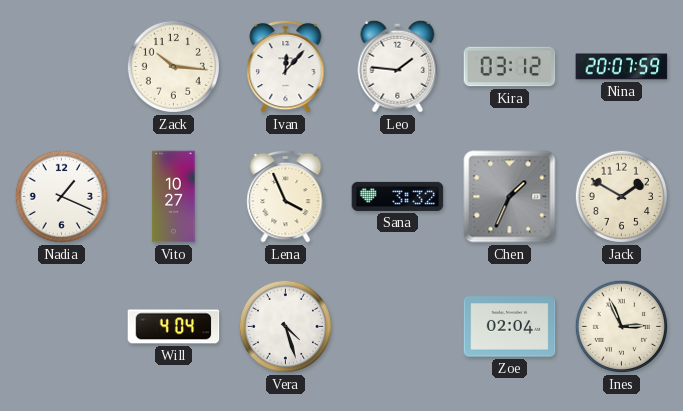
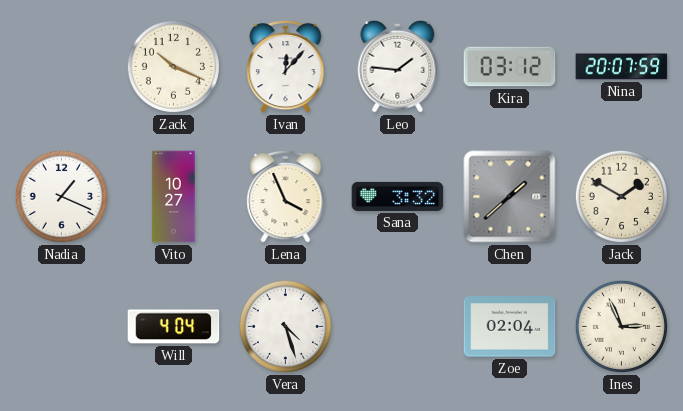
Zack: 10:16 -> 10:19
Chen: 1:34 -> 1:38
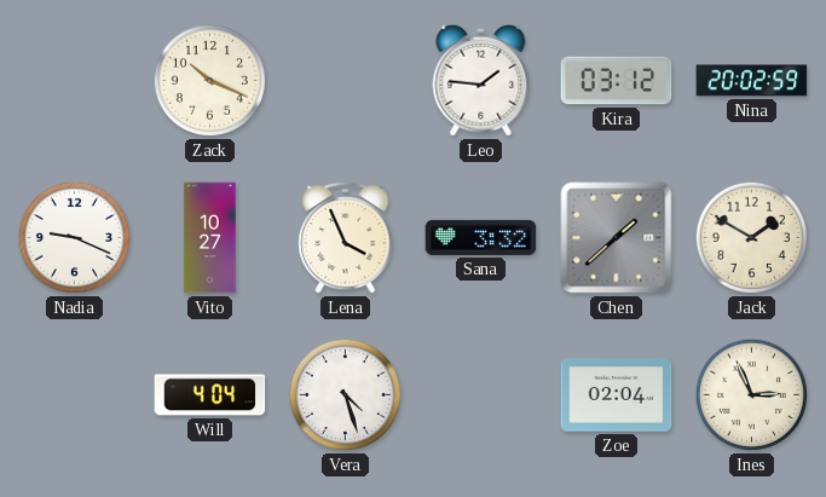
Ivan: 12:07 -> none
Nina: 20:07 -> 20:02
Nadia: 1:19 -> 9:19
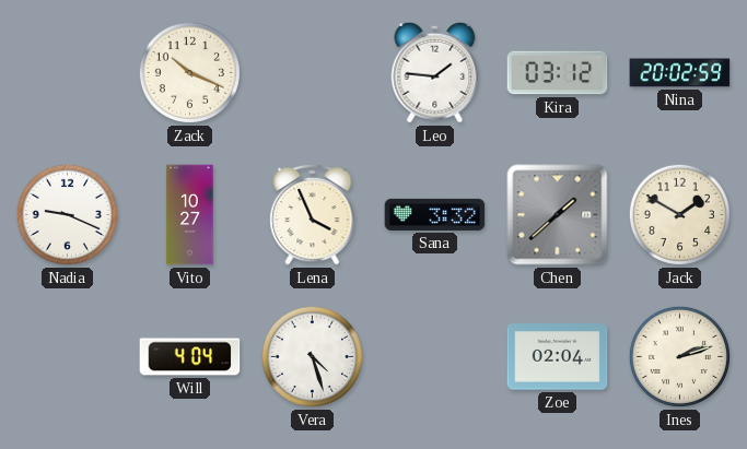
Ines: 2:56 -> 2:12
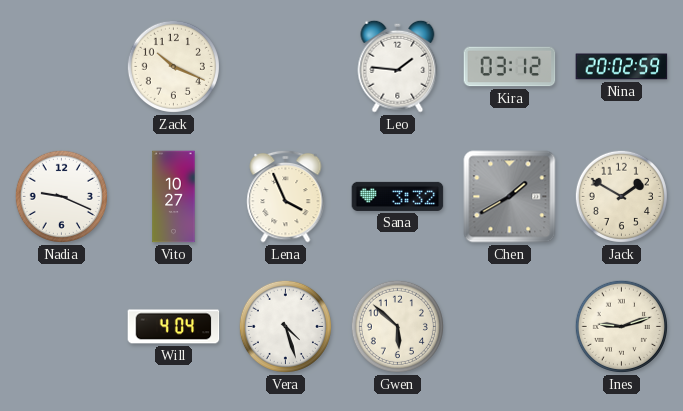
Chen: 1:38 -> 1:40
Gwen: none -> 5:52
Zoe: 02:04 -> none
Ines: 2:12 -> 9:12
